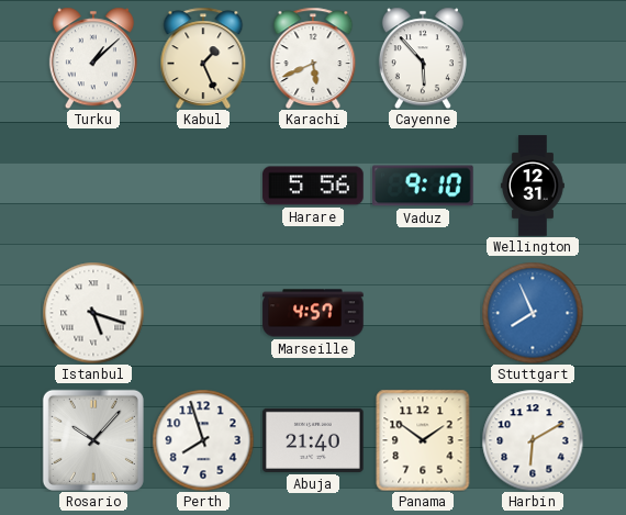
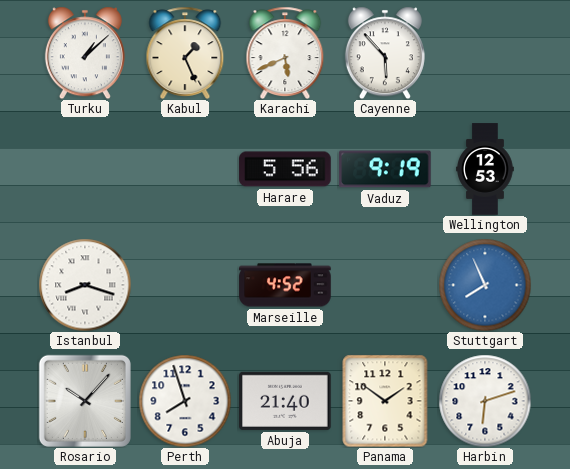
Vaduz: 9:10 -> 9:19
Wellington: 12:31 -> 12:53
Istanbul: 5:18 -> 8:18
Marseille: 4:57 -> 4:52
Harbin: 6:10 -> 6:12
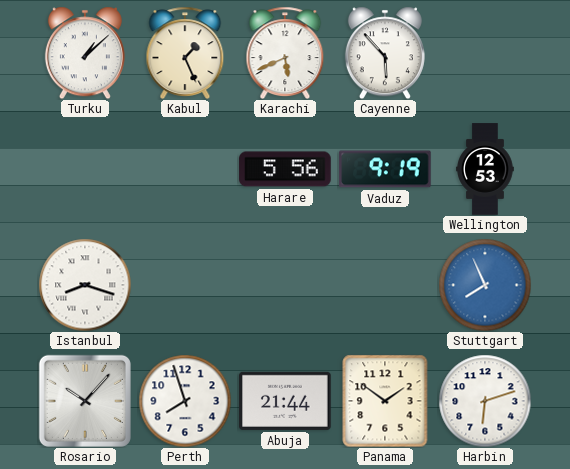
Marseille: 4:52 -> none
Abuja: 21:40 -> 21:44
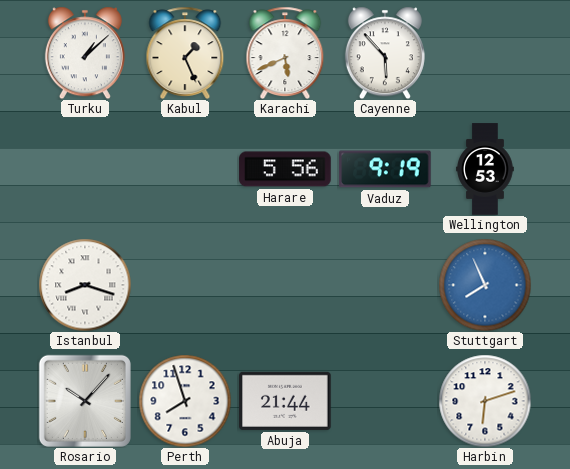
Panama: 1:51 -> none
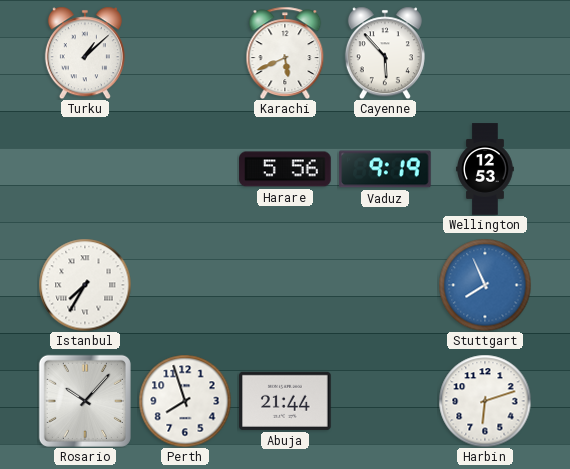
Kabul: 1:26 -> none
Istanbul: 8:18 -> 7:35
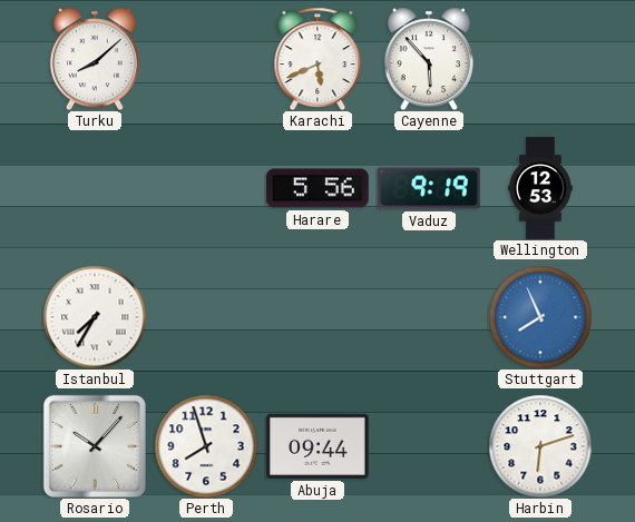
Turku: 1:08 -> 8:08
Abuja: 21:44 -> 09:44
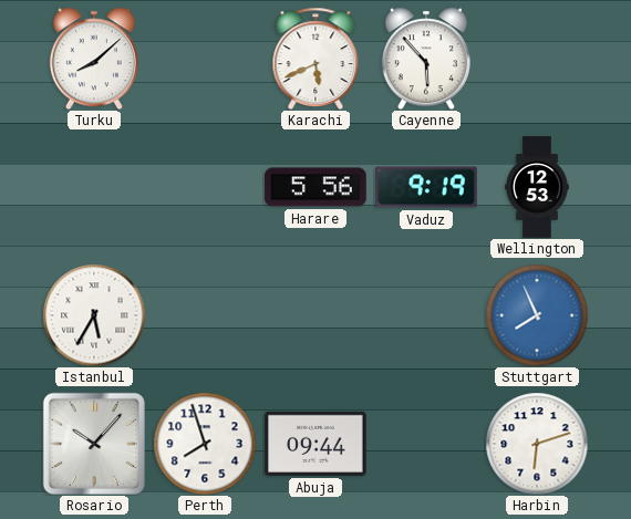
Istanbul: 7:35 -> 5:35
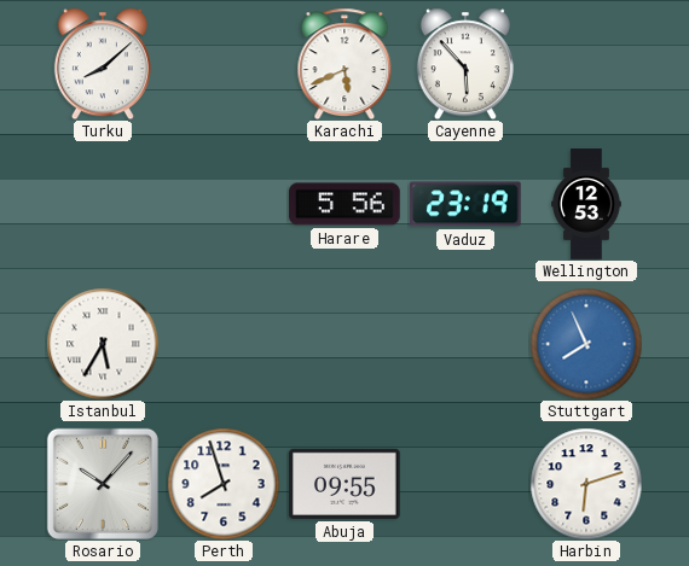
Vaduz: 9:19 -> 23:19
Abuja: 09:44 -> 09:55
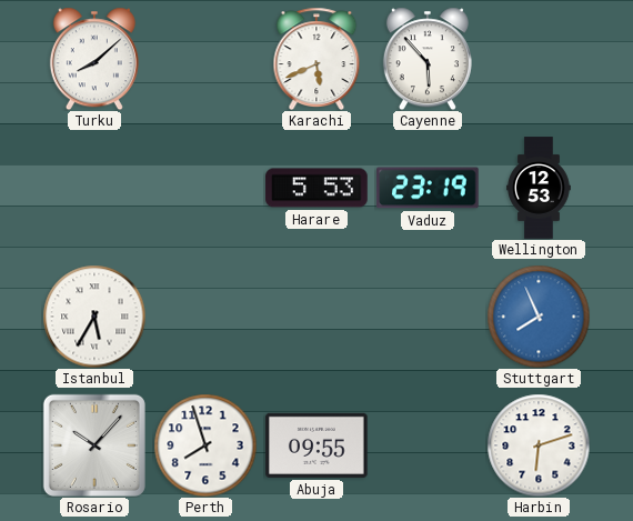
Harare: 5:56 -> 5:53
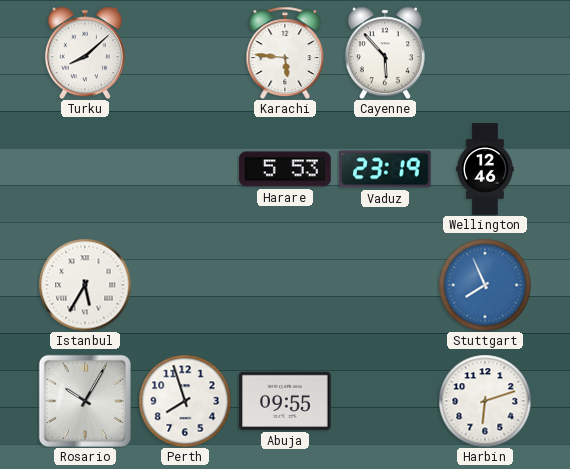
Karachi: 5:41 -> 5:46
Wellington: 12:53 -> 12:46
Rosario: 10:07 -> 10:05
